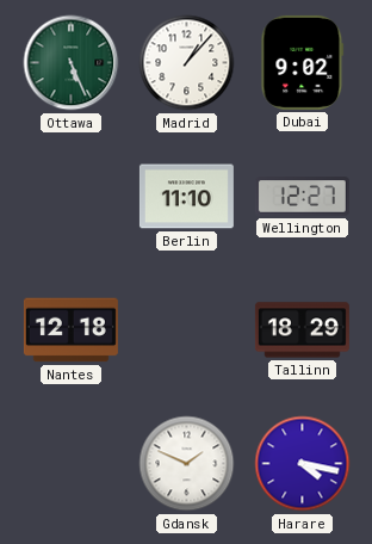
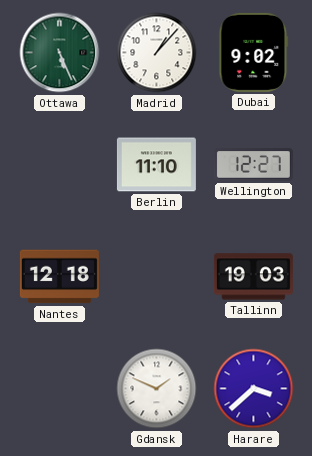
Tallinn: 18:29 -> 19:03
Harare: 4:17 -> 3:38
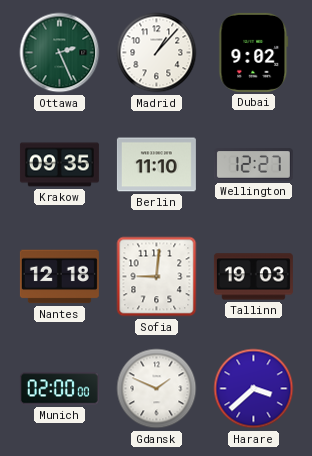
Ottawa: 5:26 -> 2:26
Krakow: none -> 09:35
Sofia: none -> 9:01
Munich: none -> 02:00
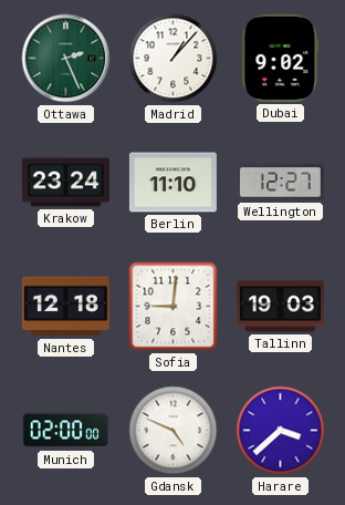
Krakow: 09:35 -> 23:24
Gdansk: 1:49 -> 4:49
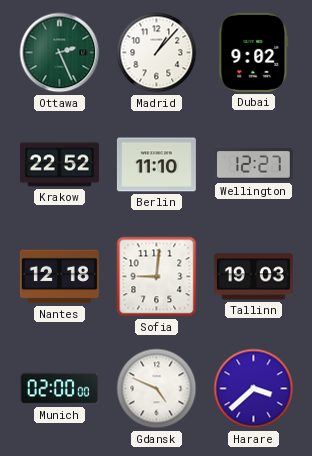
Krakow: 23:24 -> 22:52
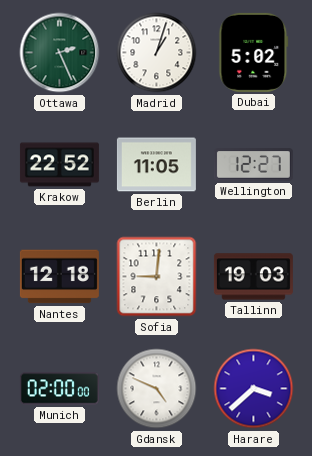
Madrid: 1:07 -> 1:03
Dubai: 9:02 -> 5:02
Berlin: 11:10 -> 11:05
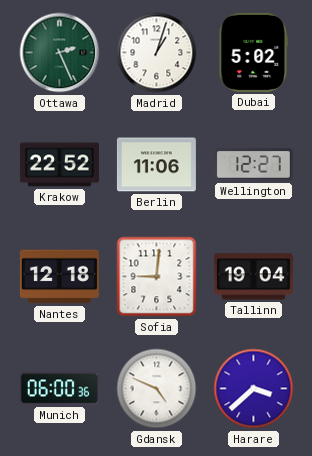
Berlin: 11:05 -> 11:06
Tallinn: 19:03 -> 19:04
Munich: 02:00 -> 06:00
